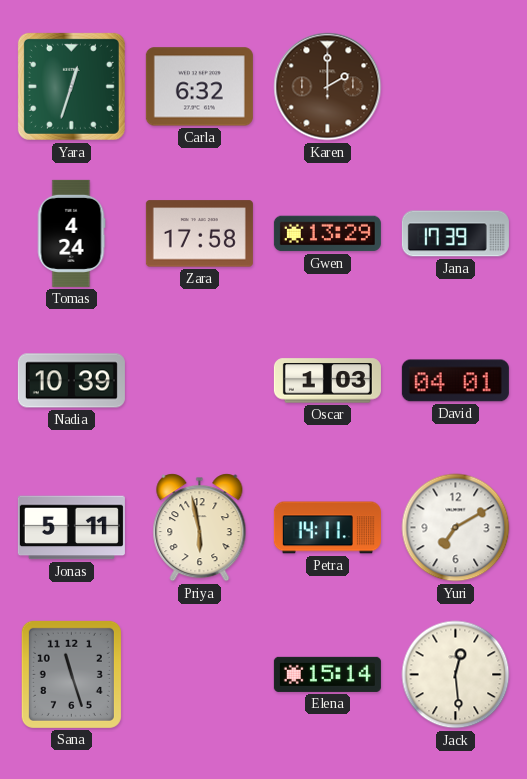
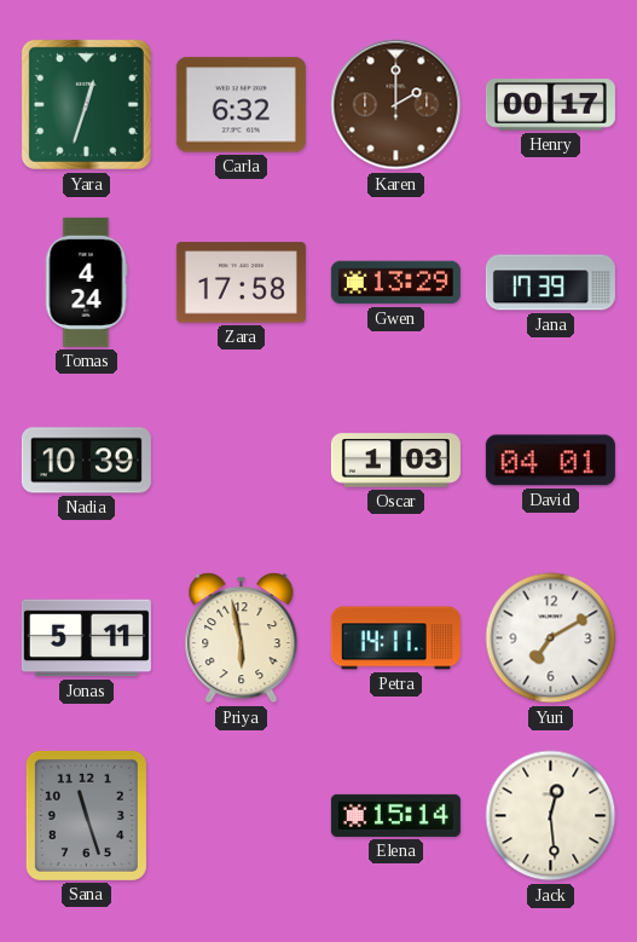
Henry: none -> 00:17
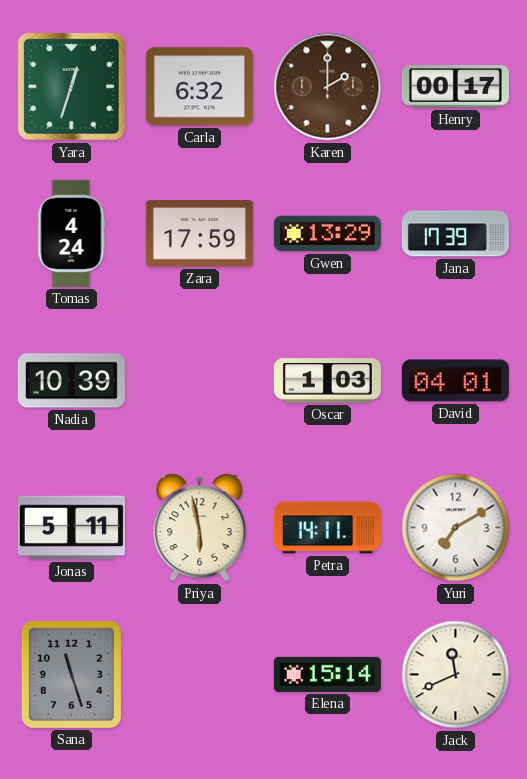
Zara: 17:58 -> 17:59
Jack: 12:29 -> 11:41
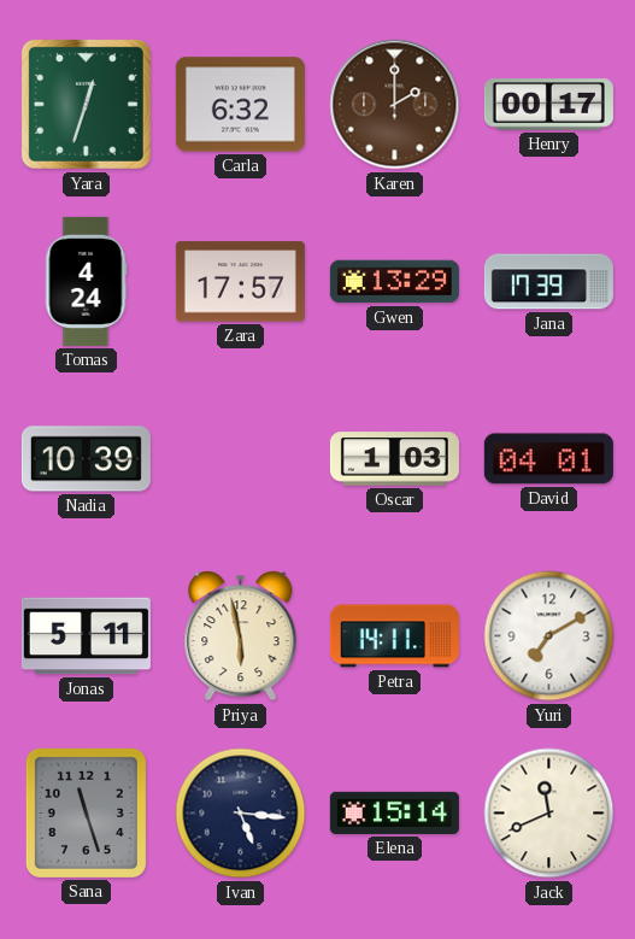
Zara: 17:59 -> 17:57
Ivan: none -> 5:16
